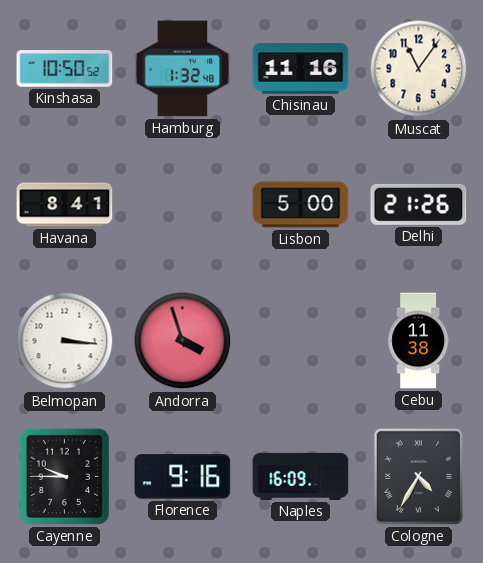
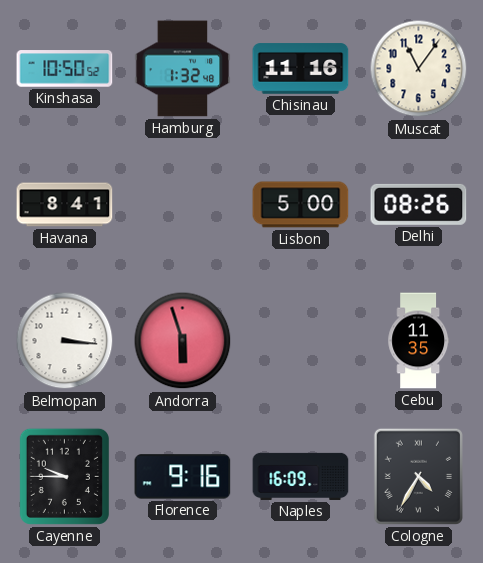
Delhi: 21:26 -> 08:26
Andorra: 3:57 -> 5:57
Cebu: 11:38 -> 11:35
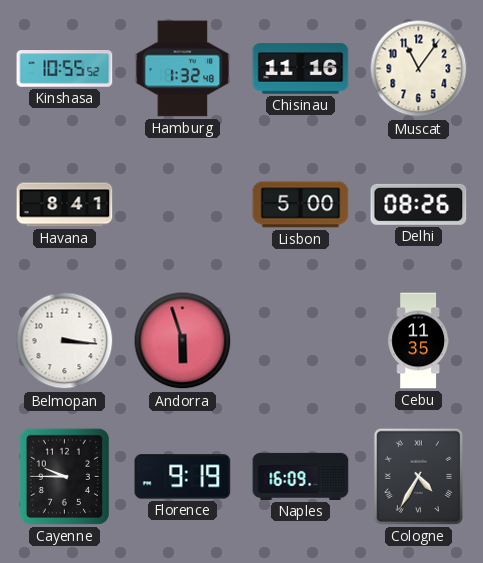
Kinshasa: 10:50 -> 10:55
Florence: 9:16 -> 9:19
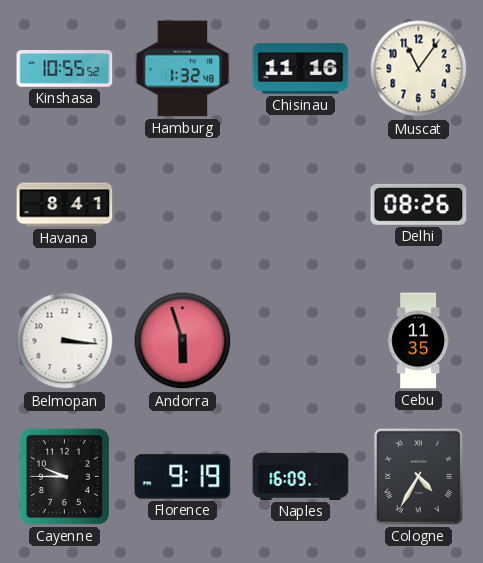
Lisbon: 5:00 -> none
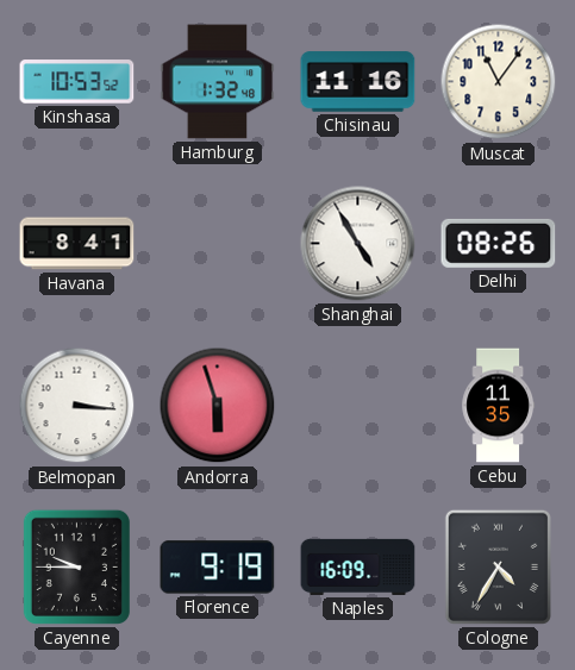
Kinshasa: 10:55 -> 10:53
Shanghai: none -> 4:55
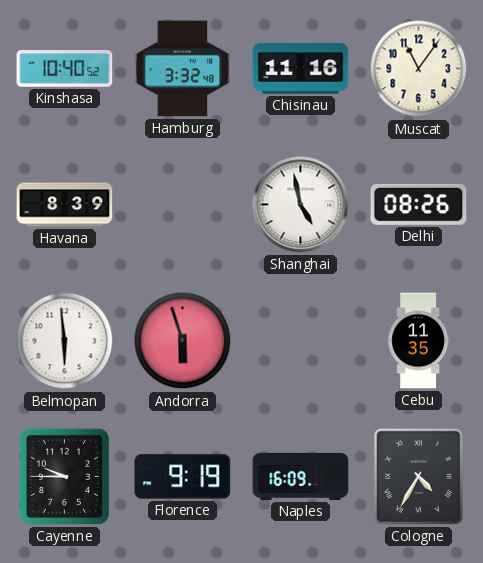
Kinshasa: 10:53 -> 10:40
Hamburg: 1:32 -> 3:32
Havana: 8:41 -> 8:39
Shanghai: 4:55 -> 4:58
Belmopan: 3:16 -> 5:59
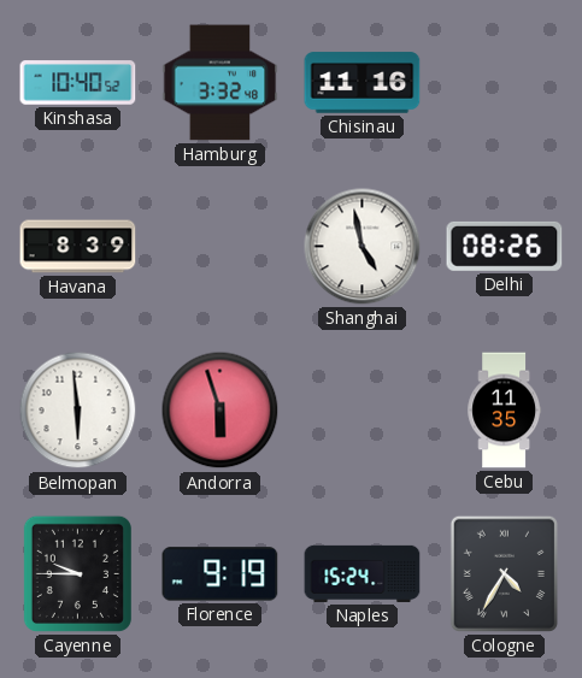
Muscat: 11:06 -> none
Naples: 16:09 -> 15:24
